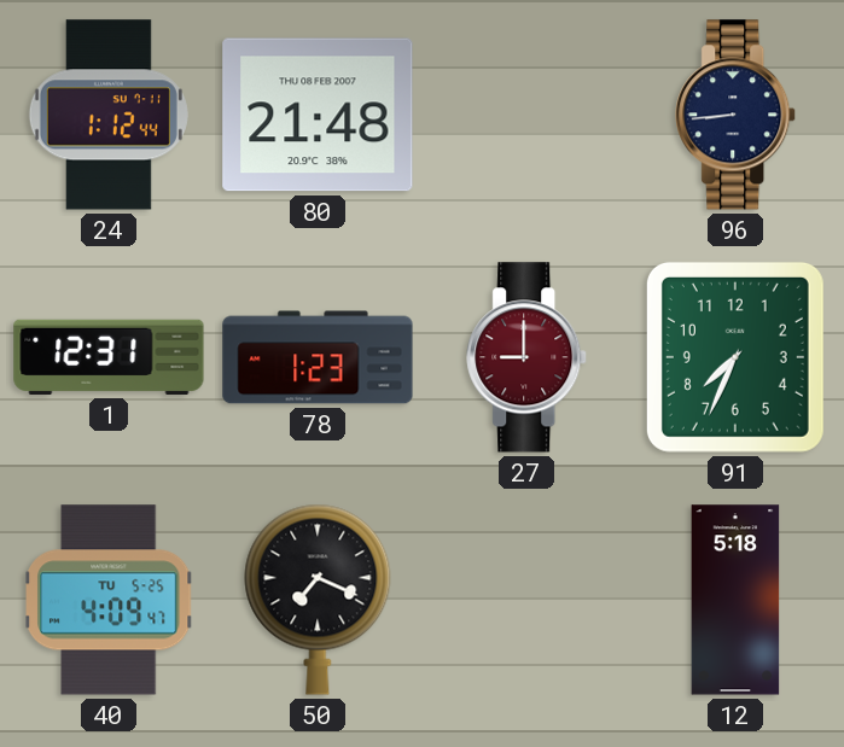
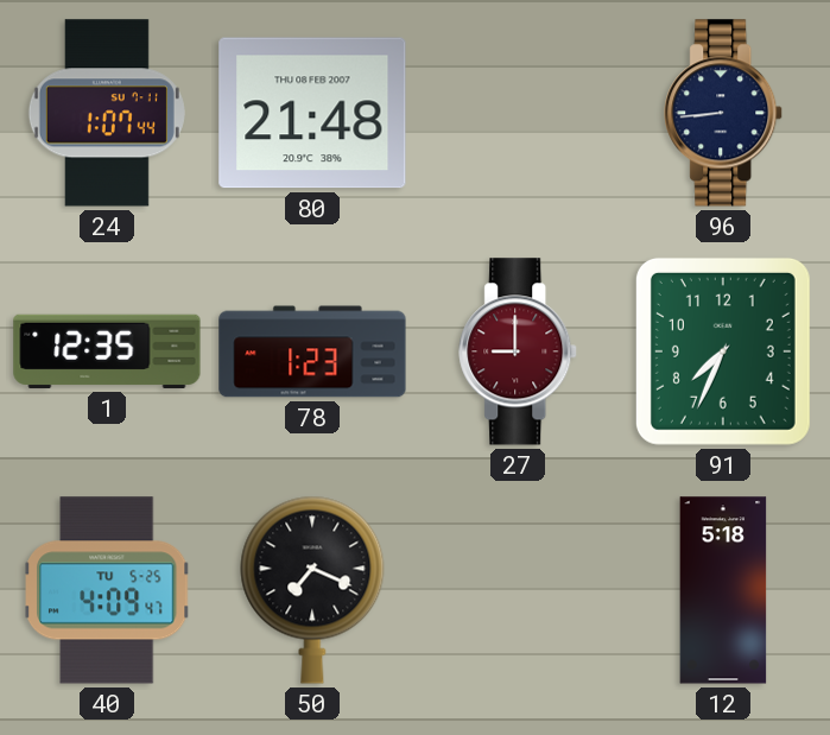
24: 1:12 -> 1:07
1: 12:31 -> 12:35
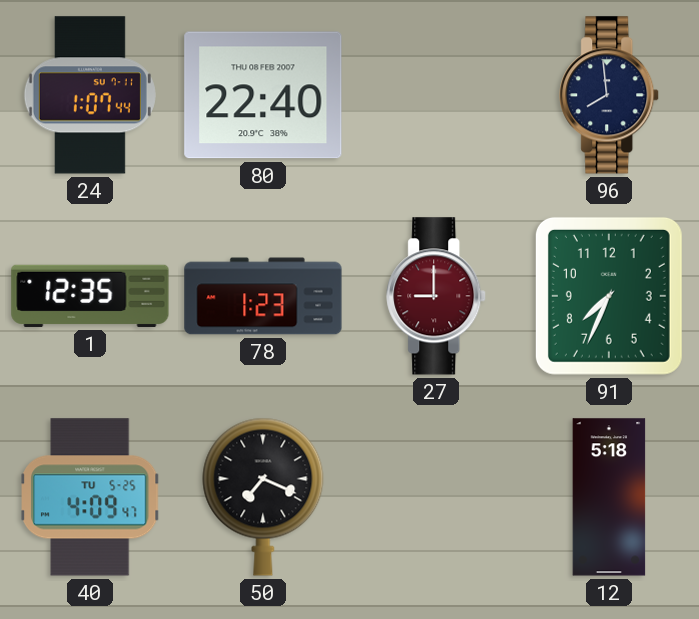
80: 21:48 -> 22:40
96: 8:44 -> 7:59
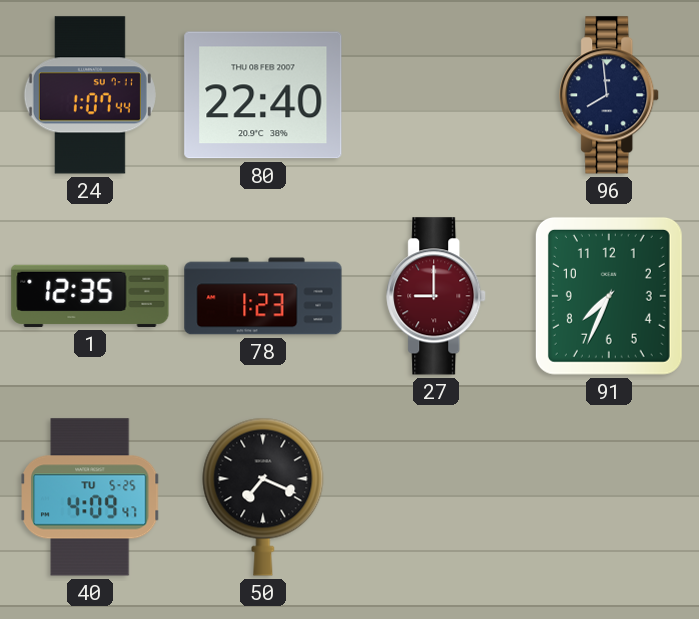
12: 5:18 -> none
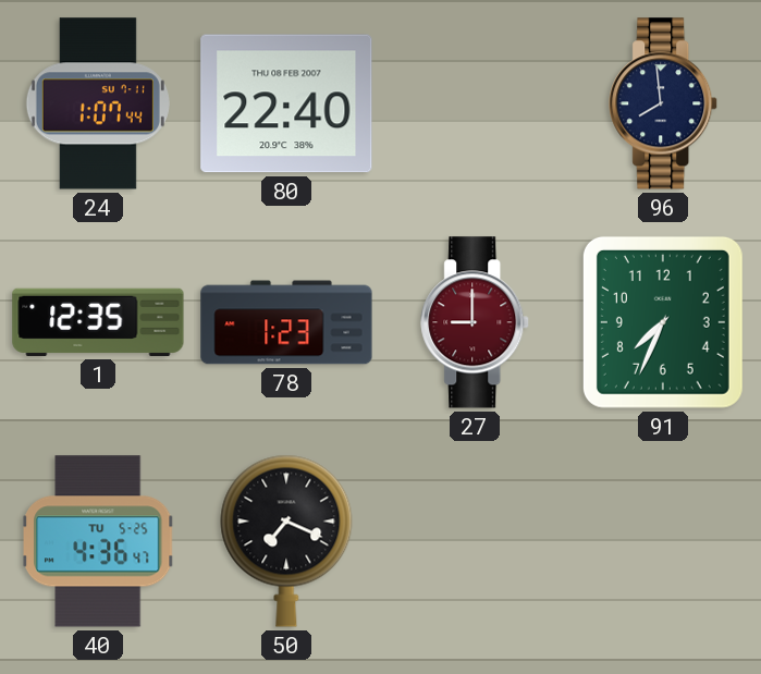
40: 4:09 -> 4:36
